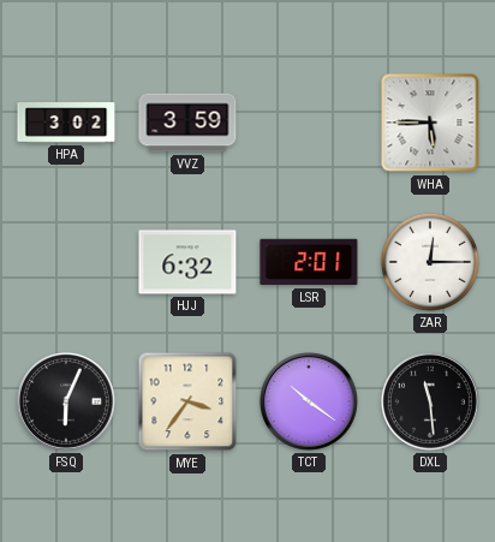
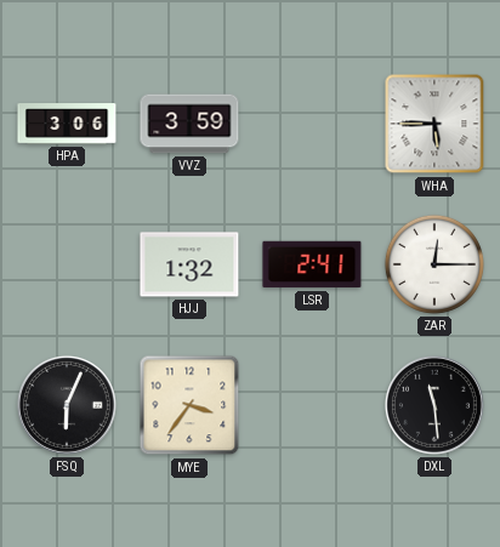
HPA: 3:02 -> 3:06
HJJ: 6:32 -> 1:32
LSR: 2:01 -> 2:41
TCT: 10:21 -> none
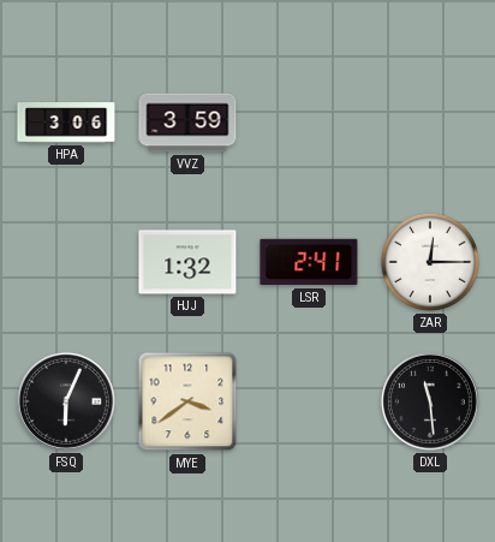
WHA: 5:45 -> none
MYE: 3:36 -> 3:39
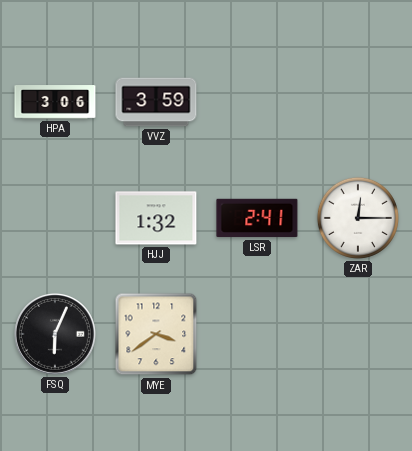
DXL: 11:29 -> none
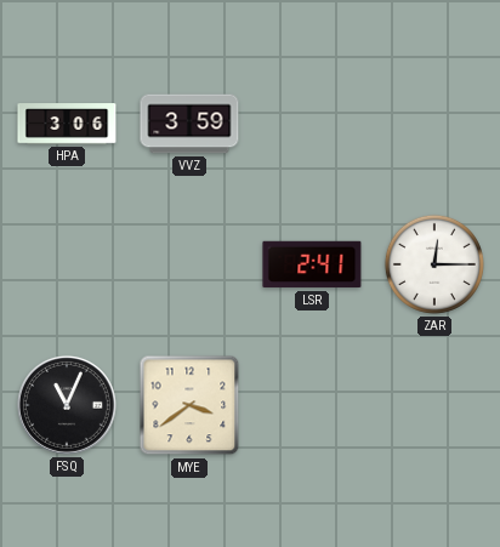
HJJ: 1:32 -> none
FSQ: 6:04 -> 11:04
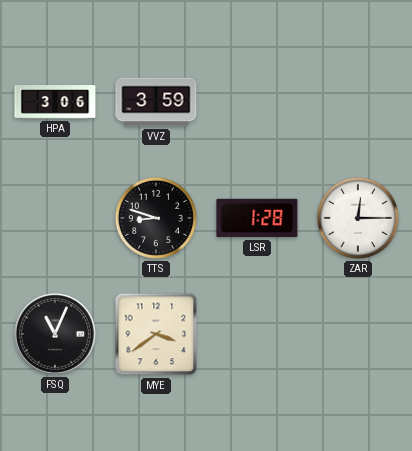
TTS: none -> 8:48
LSR: 2:41 -> 1:28
